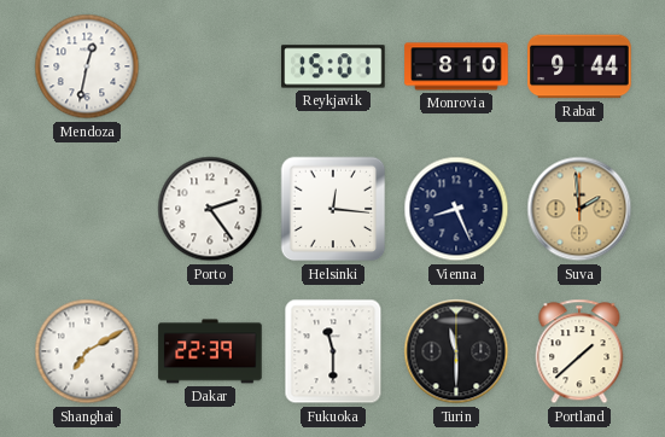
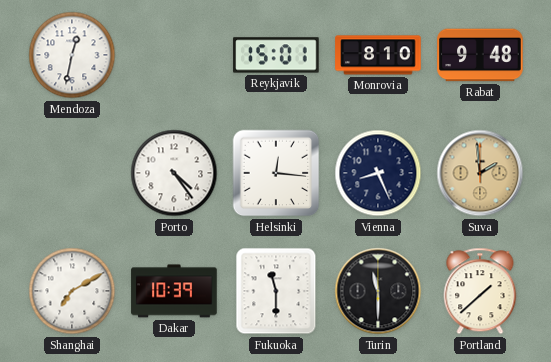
Rabat: 9:44 -> 9:48
Porto: 2:24 -> 4:24
Dakar: 22:39 -> 10:39
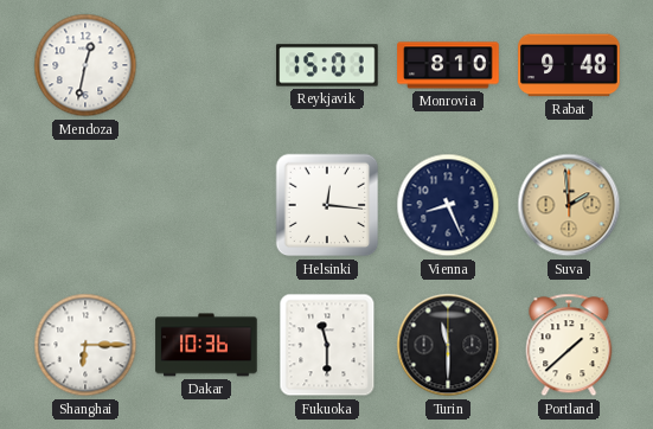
Porto: 4:24 -> none
Shanghai: 7:10 -> 6:15
Dakar: 10:39 -> 10:36
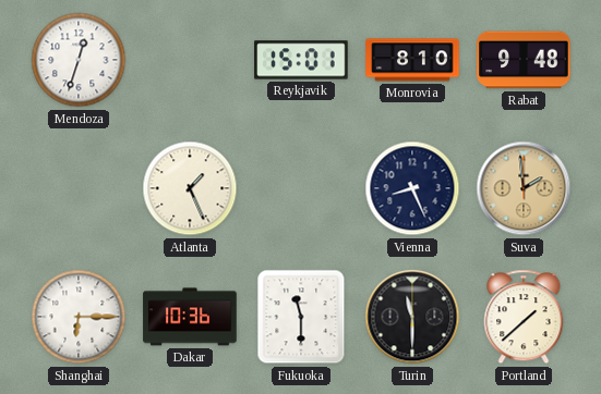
Mendoza: 12:32 -> 12:33
Atlanta: none -> 1:26
Helsinki: 12:16 -> none
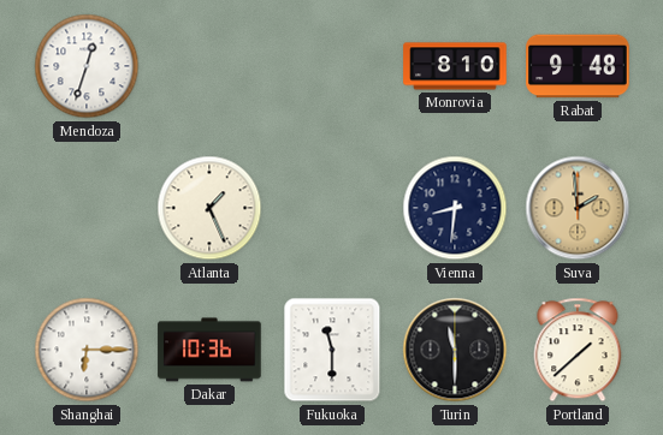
Reykjavik: 15:01 -> none
Vienna: 8:26 -> 8:31
